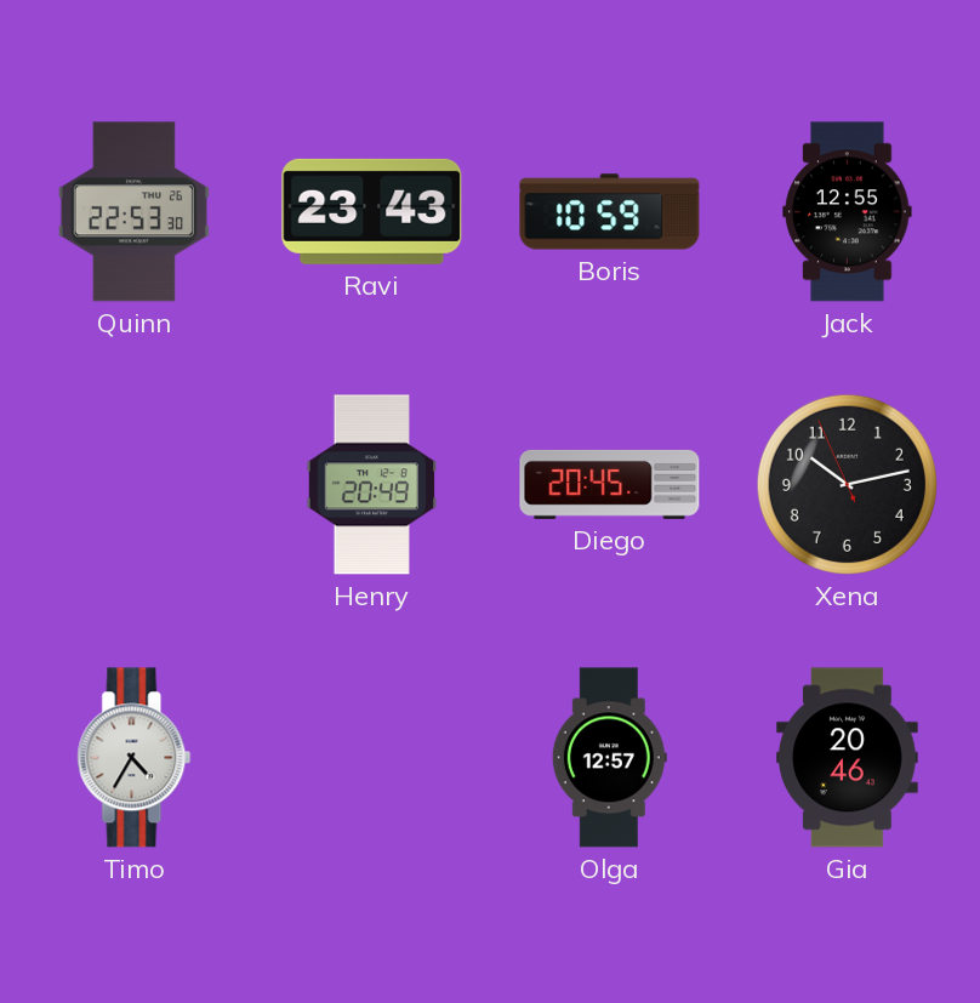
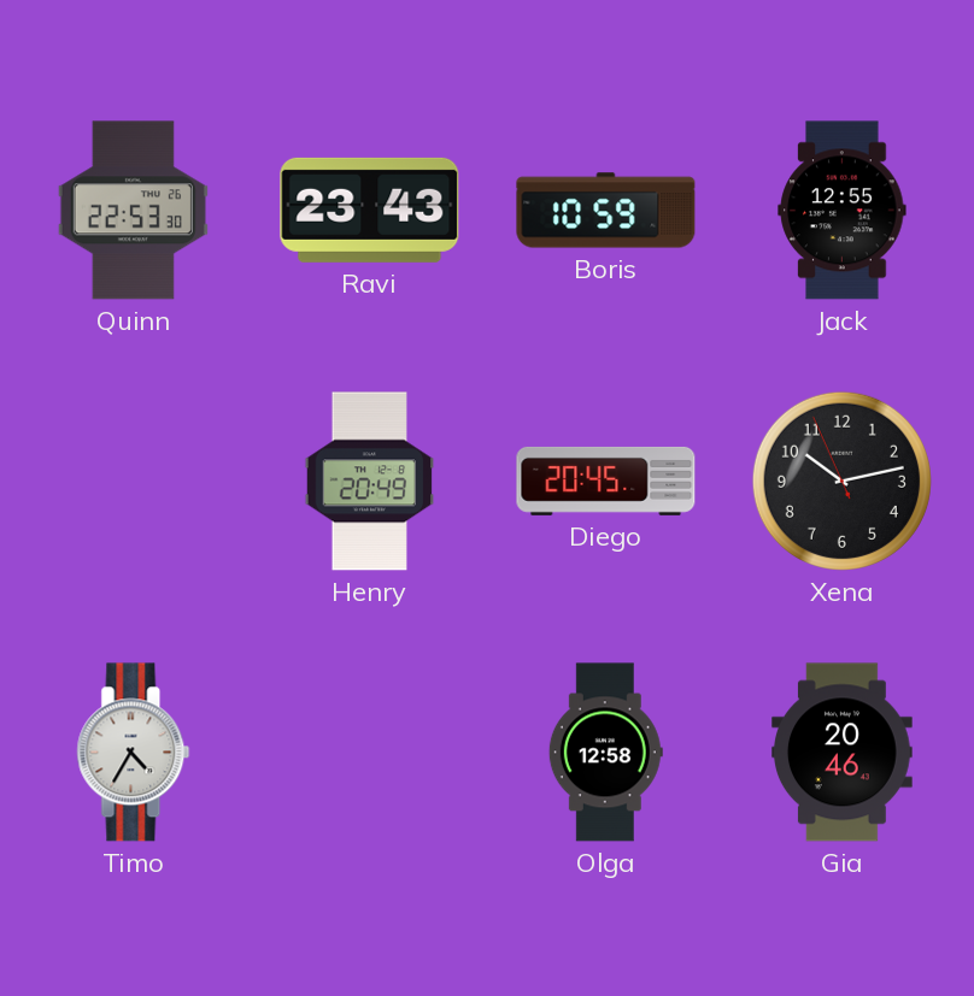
Olga: 12:57 -> 12:58
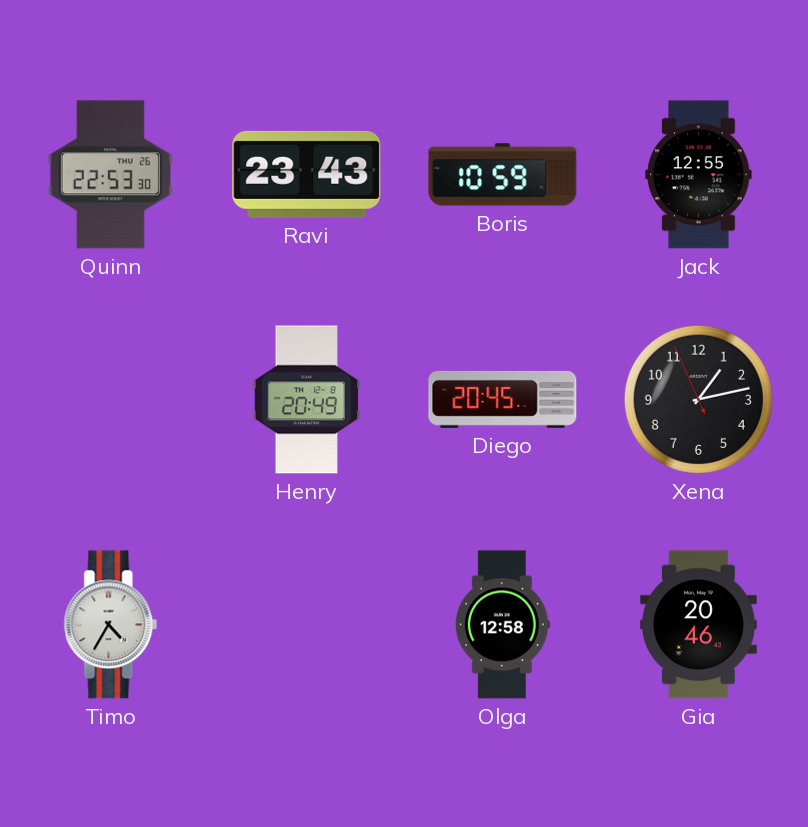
Xena: 10:12 -> 1:12
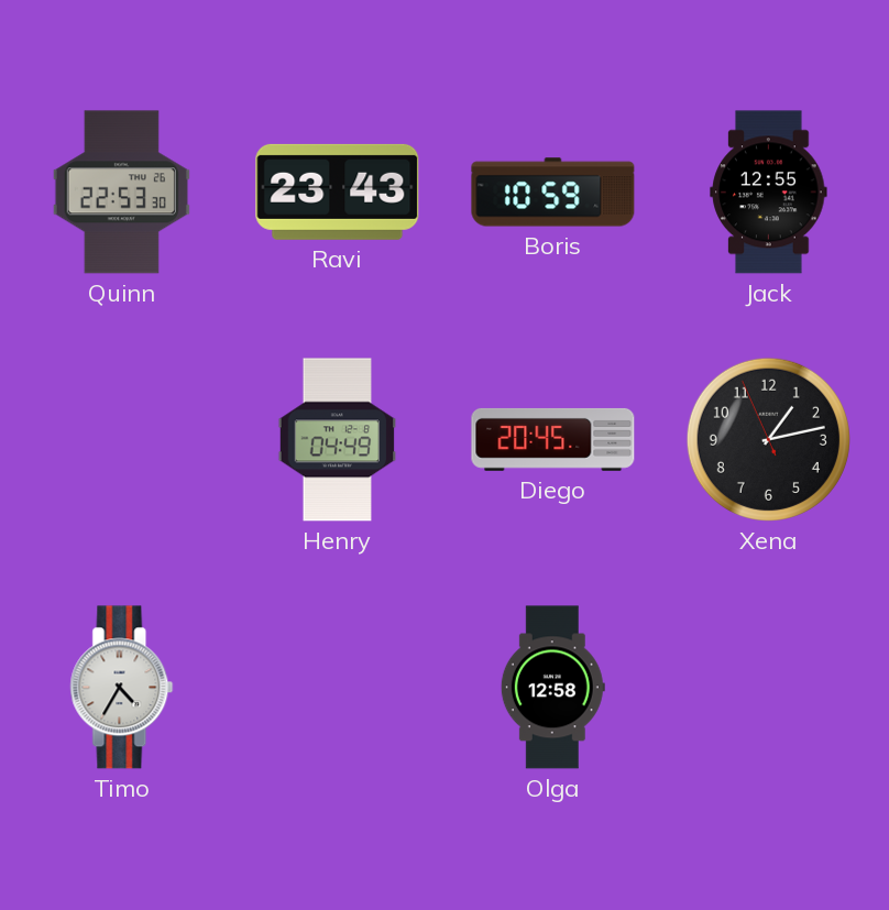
Henry: 20:49 -> 04:49
Gia: 20:46 -> none
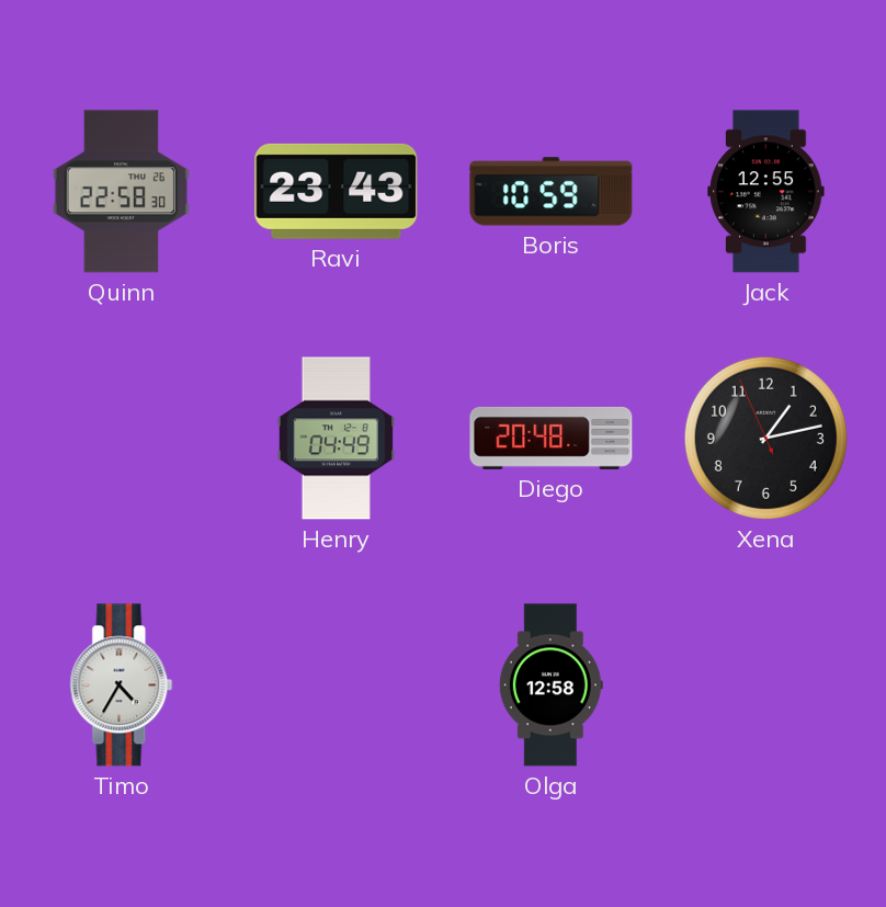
Quinn: 22:53 -> 22:58
Diego: 20:45 -> 20:48
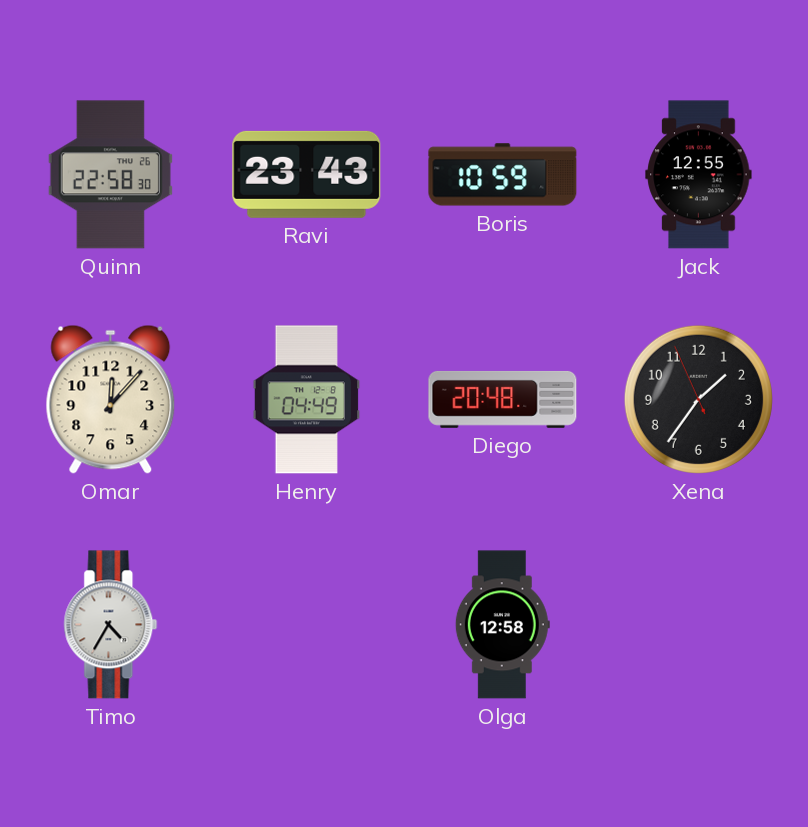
Omar: none -> 12:07
Xena: 1:12 -> 1:35
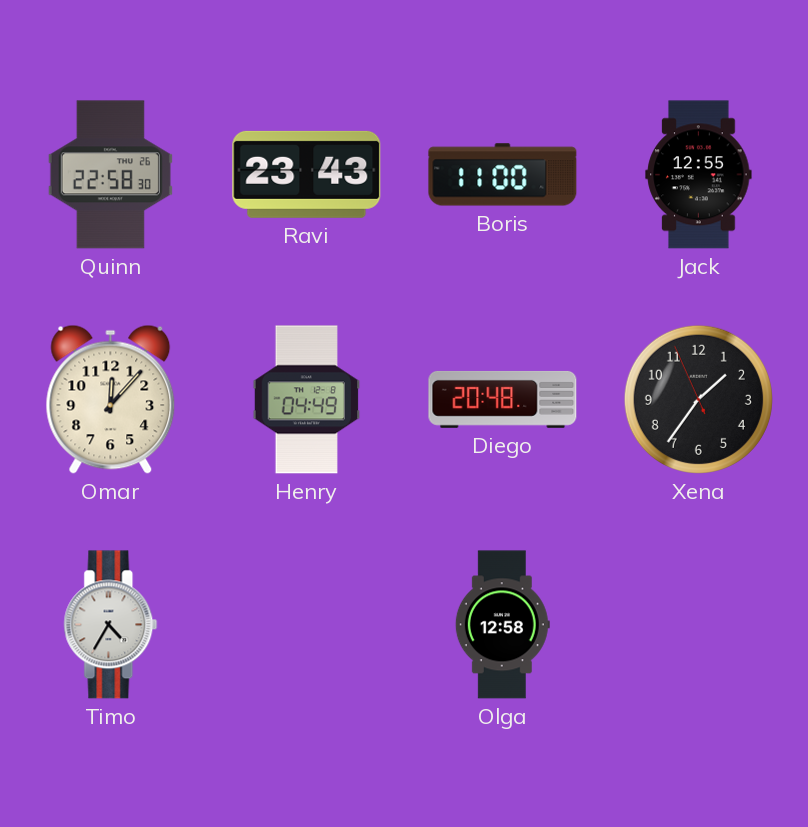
Boris: 10:59 -> 11:00
